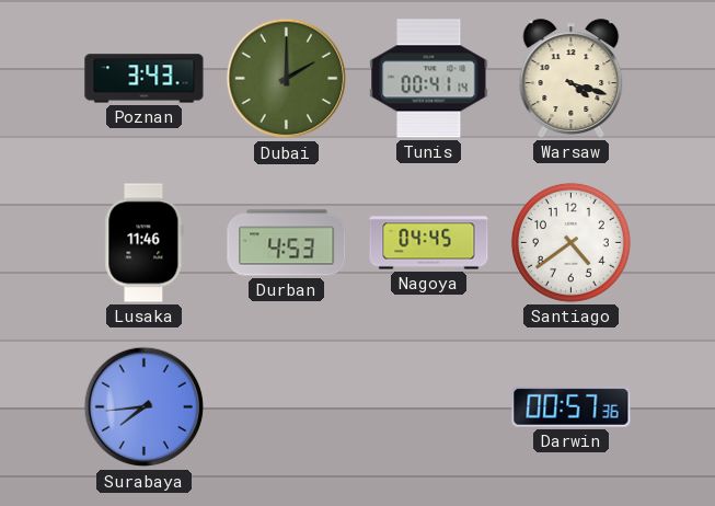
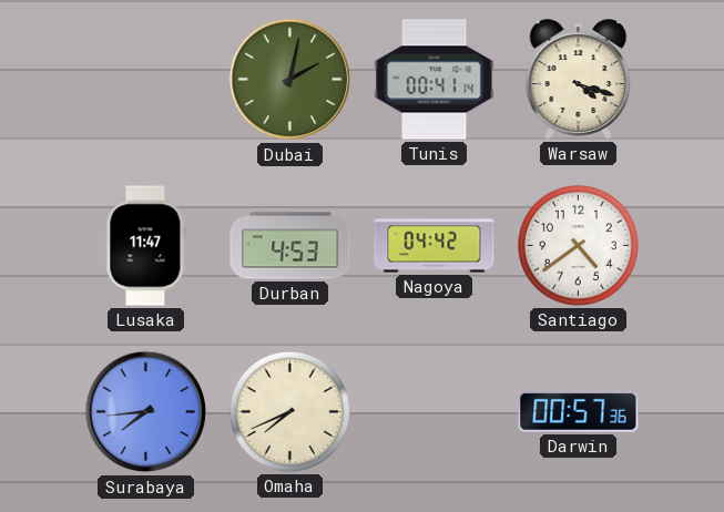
Poznan: 3:43 -> none
Dubai: 2:00 -> 2:02
Lusaka: 11:46 -> 11:47
Nagoya: 04:45 -> 04:42
Omaha: none -> 7:41
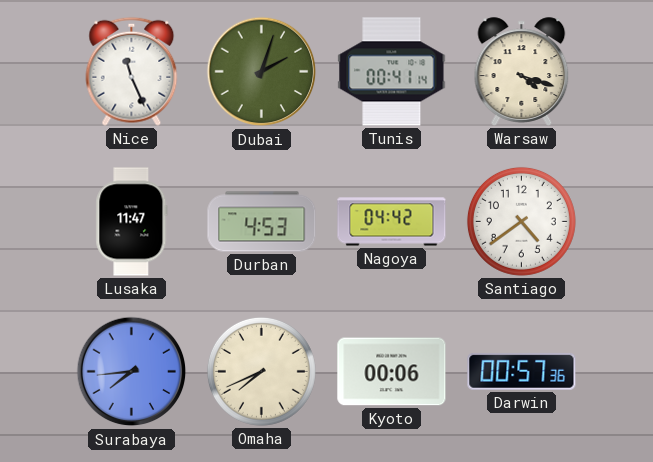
Nice: none -> 11:26
Dubai: 2:02 -> 2:03
Kyoto: none -> 00:06
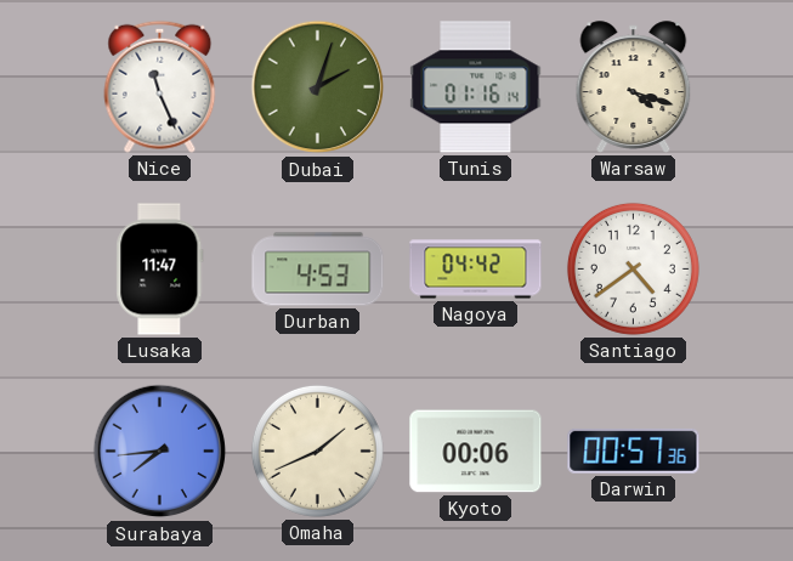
Tunis: 00:41 -> 01:16
Omaha: 7:41 -> 1:41
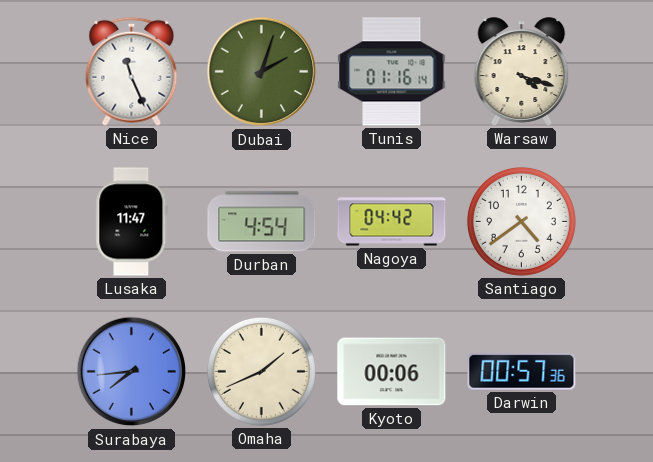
Durban: 4:53 -> 4:54
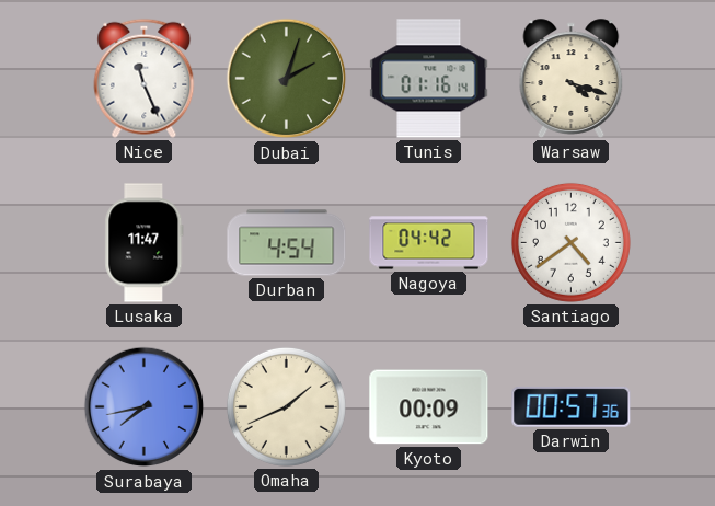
Surabaya: 7:44 -> 7:43
Kyoto: 00:06 -> 00:09
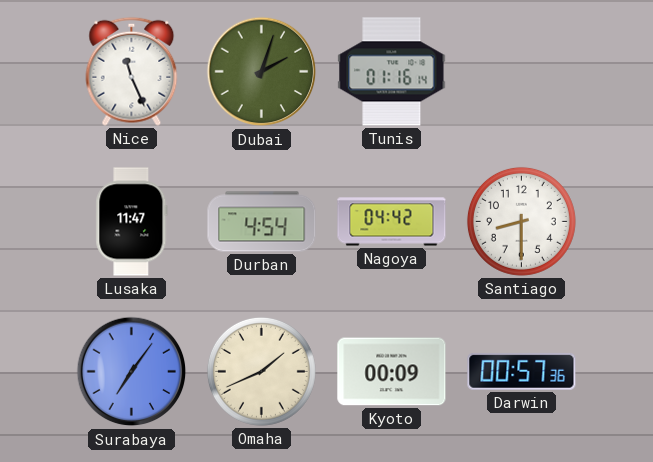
Warsaw: 4:18 -> none
Santiago: 4:39 -> 8:30
Surabaya: 7:43 -> 7:06
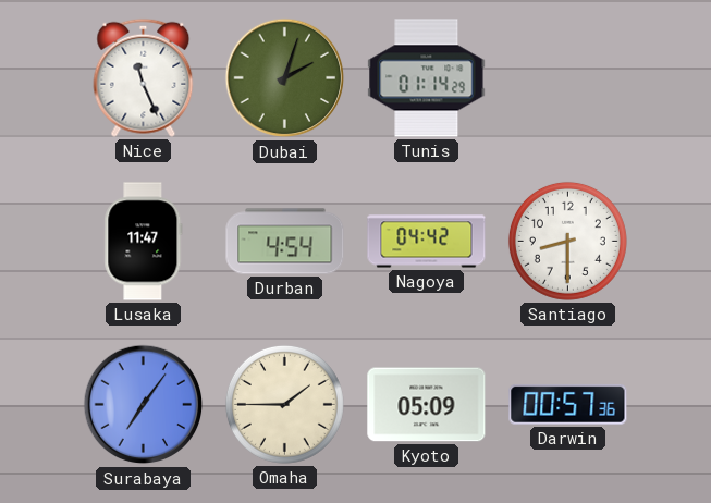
Tunis: 01:16 -> 01:14
Omaha: 1:41 -> 1:45
Kyoto: 00:09 -> 05:09
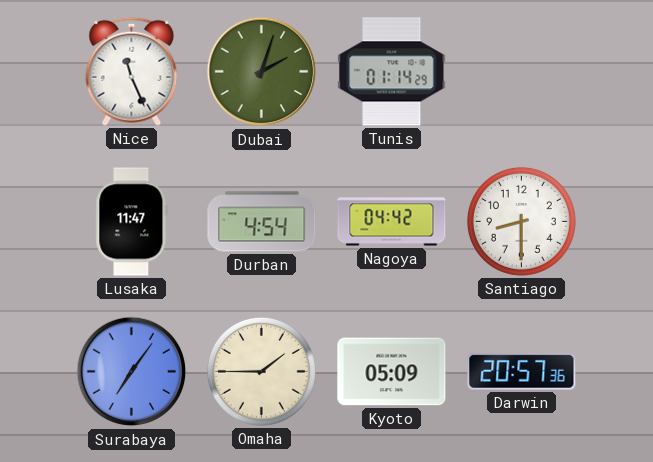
Darwin: 00:57 -> 20:57
